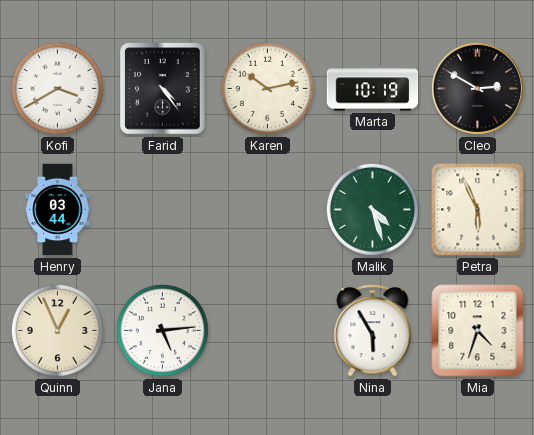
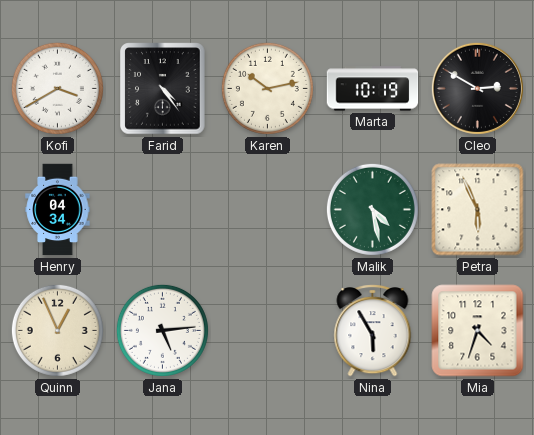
Henry: 03:44 -> 04:34
Malik: 4:27 -> 4:28
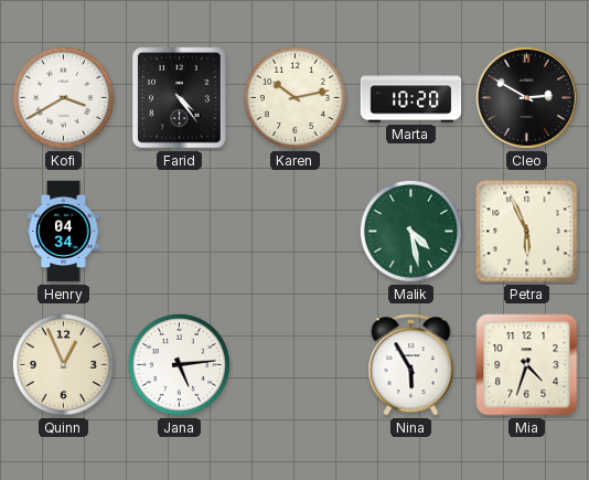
Marta: 10:19 -> 10:20
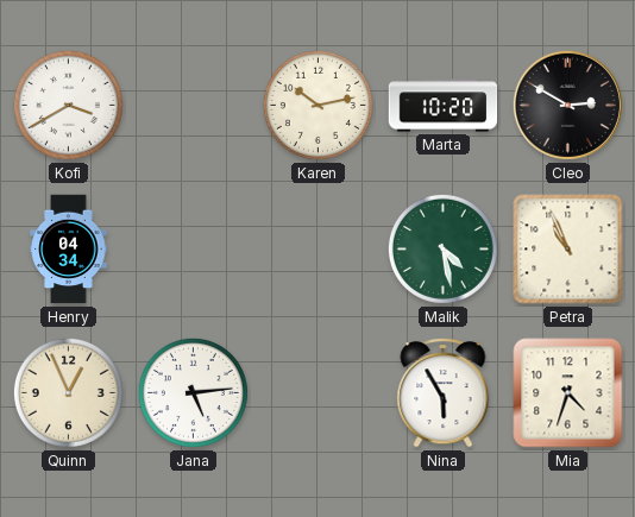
Farid: 4:24 -> none
Petra: 5:56 -> 10:56
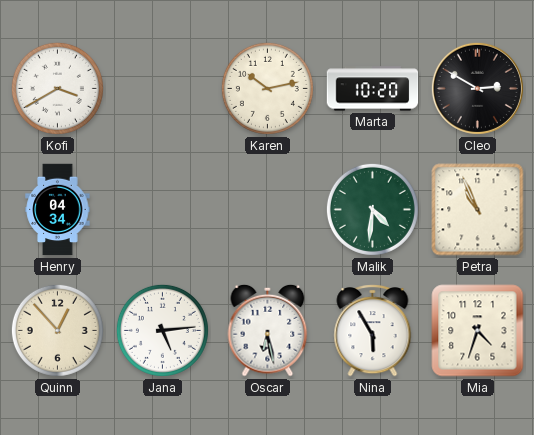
Malik: 4:28 -> 4:31
Quinn: 12:56 -> 12:53
Oscar: none -> 6:28
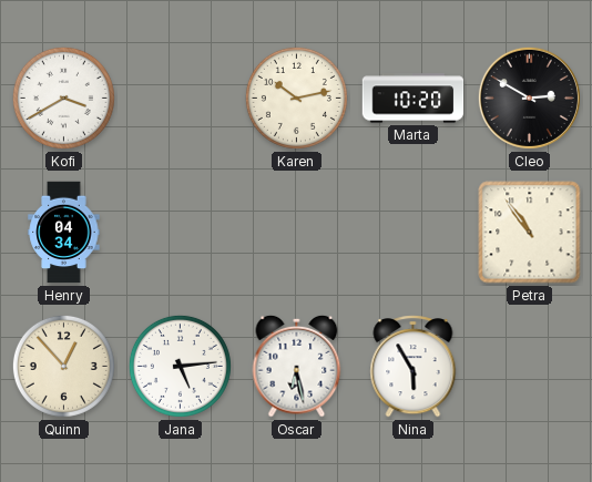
Malik: 4:31 -> none
Petra: 10:56 -> 10:54
Mia: 4:33 -> none
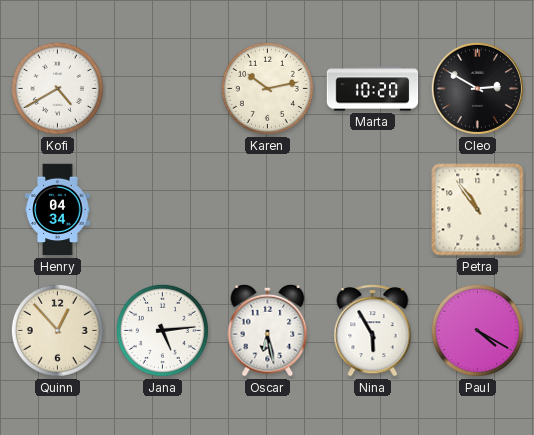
Kofi: 3:40 -> 4:40
Paul: none -> 4:20
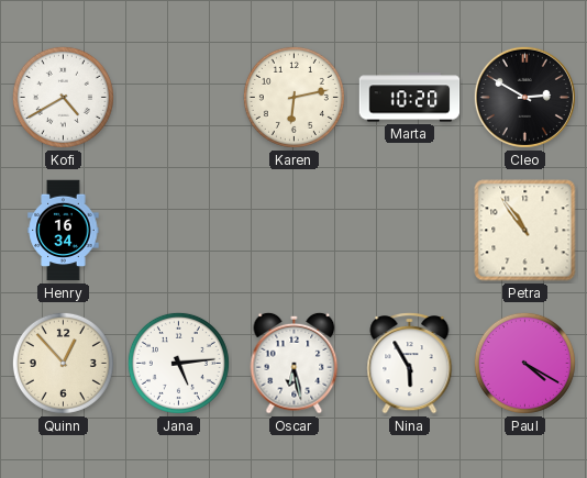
Karen: 10:13 -> 6:13
Henry: 04:34 -> 16:34
